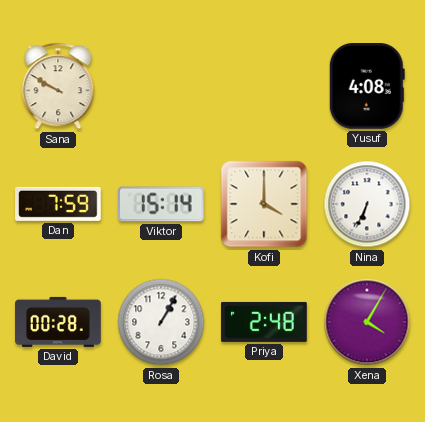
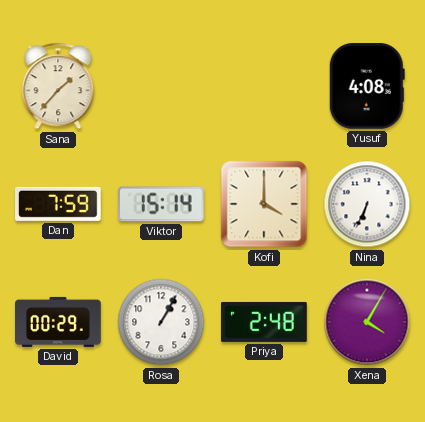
Sana: 9:50 -> 1:37
David: 00:28 -> 00:29
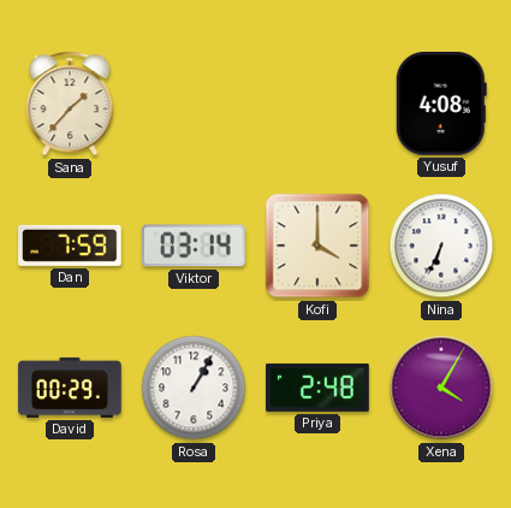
Viktor: 15:14 -> 03:14
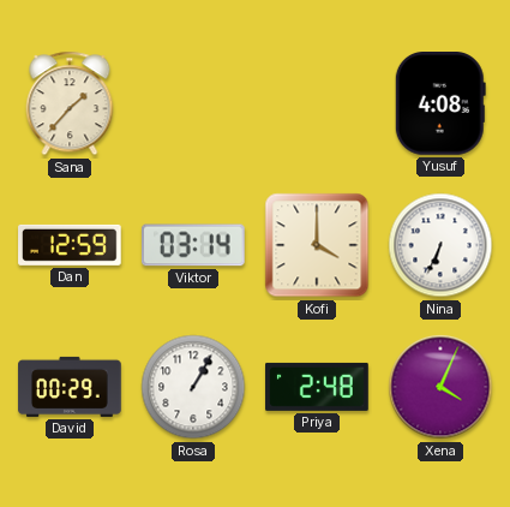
Dan: 7:59 -> 12:59
Xena: 4:05 -> 4:04
